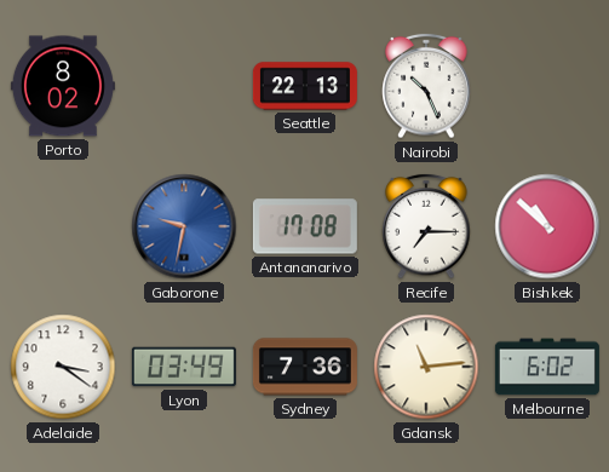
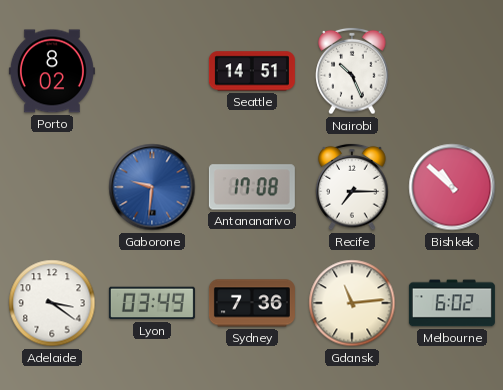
Seattle: 22:13 -> 14:51
Gaborone: 9:32 -> 9:31
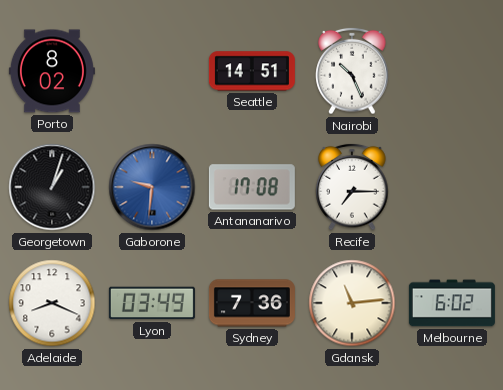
Georgetown: none -> 1:03
Bishkek: 10:52 -> none
Adelaide: 3:21 -> 8:19
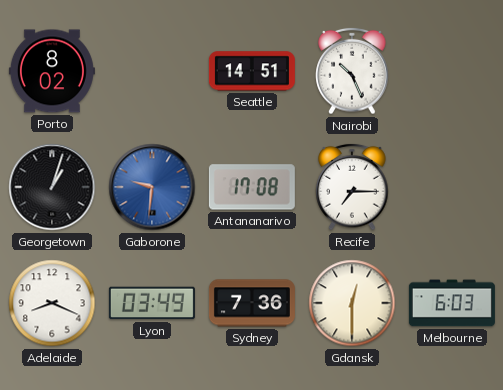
Gdansk: 11:14 -> 12:30
Melbourne: 6:02 -> 6:03
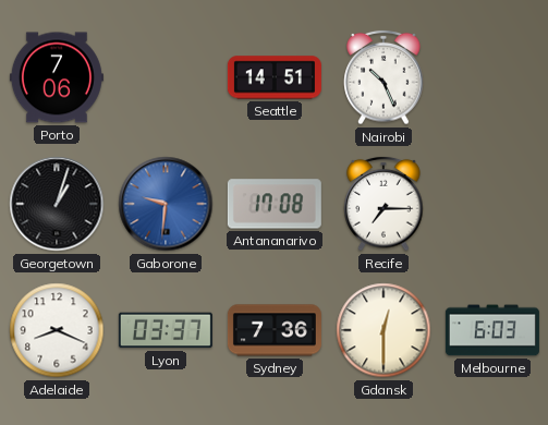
Porto: 8:02 -> 7:06
Lyon: 03:49 -> 03:37
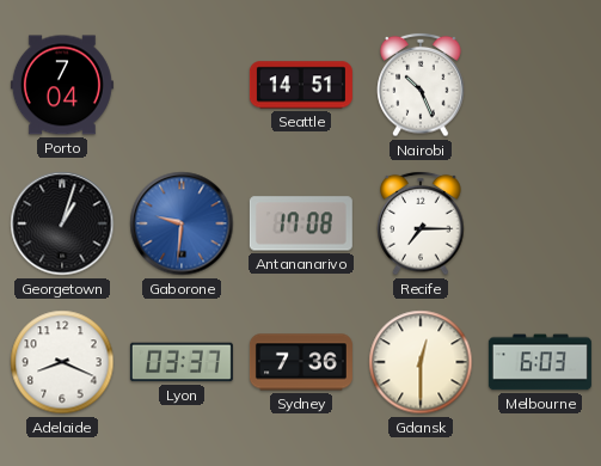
Porto: 7:06 -> 7:04
